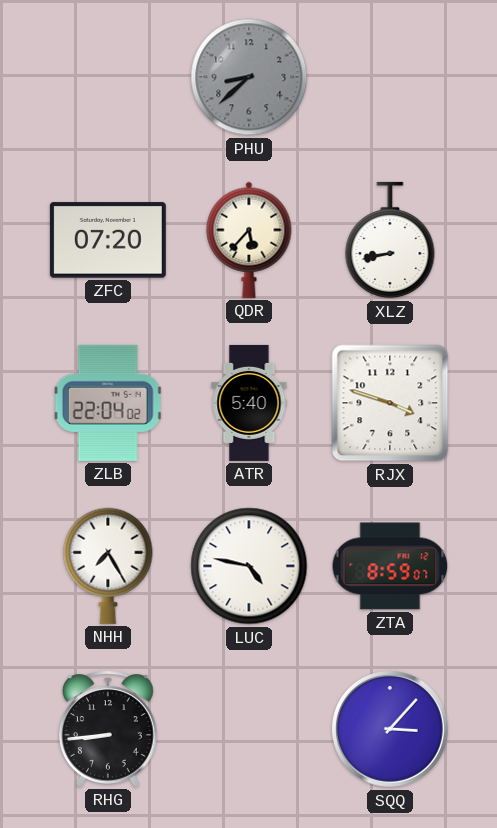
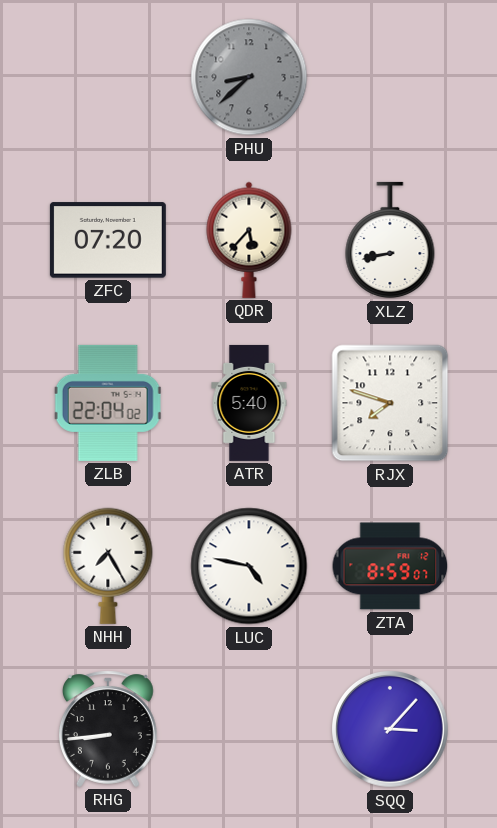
RJX: 3:48 -> 7:48
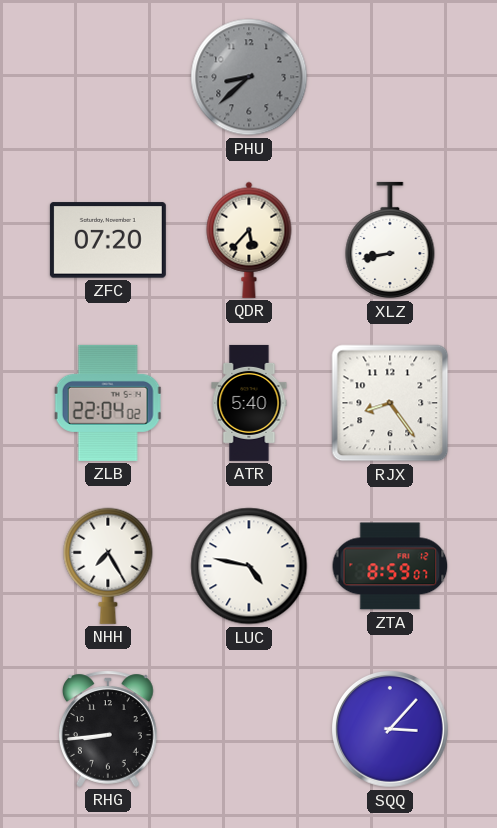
RJX: 7:48 -> 8:24
